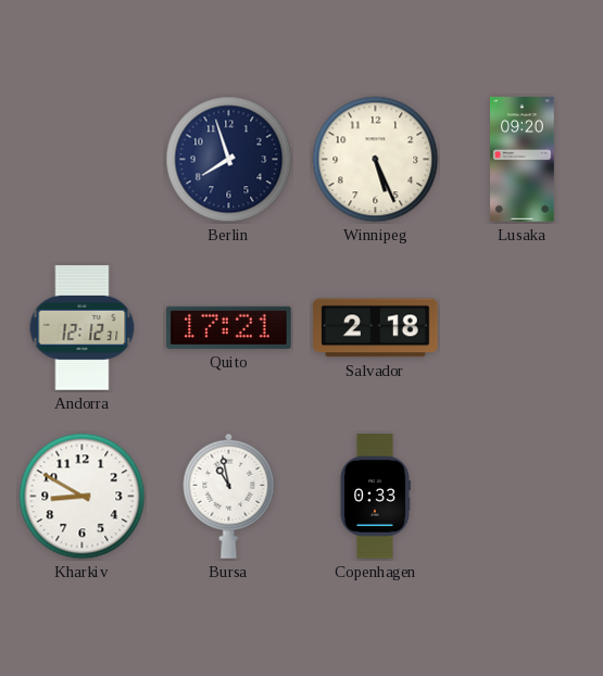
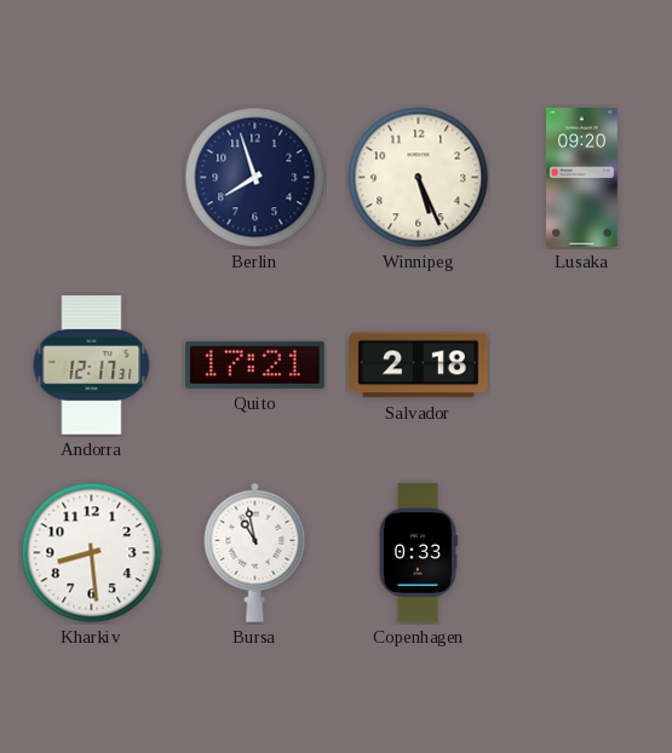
Andorra: 12:12 -> 12:17
Kharkiv: 8:50 -> 8:29
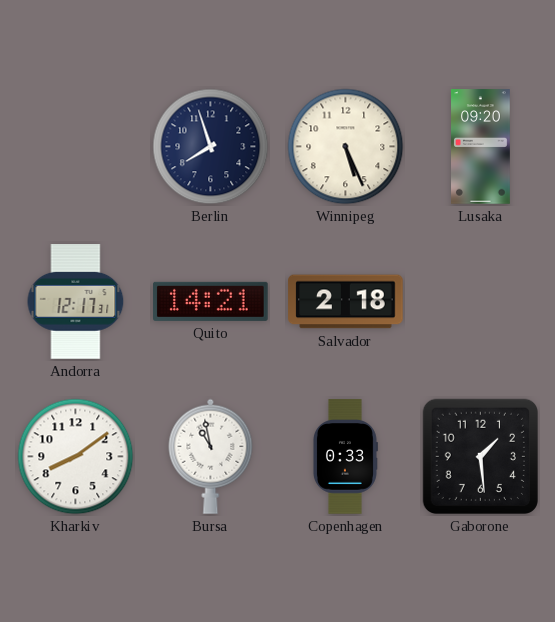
Quito: 17:21 -> 14:21
Kharkiv: 8:29 -> 8:09
Gaborone: none -> 1:29
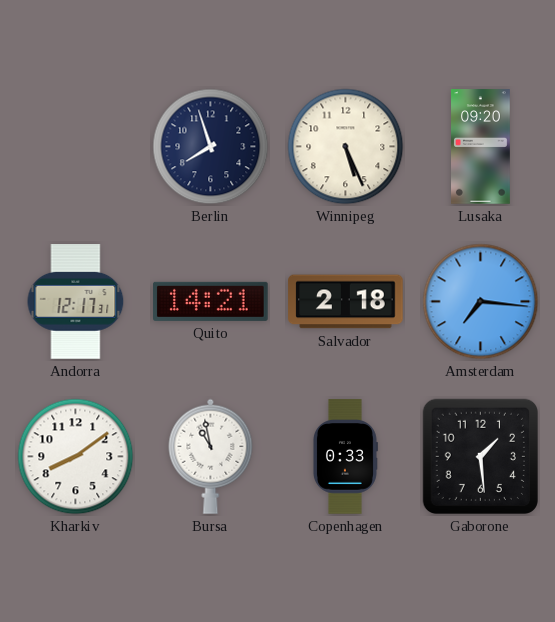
Amsterdam: none -> 7:16
